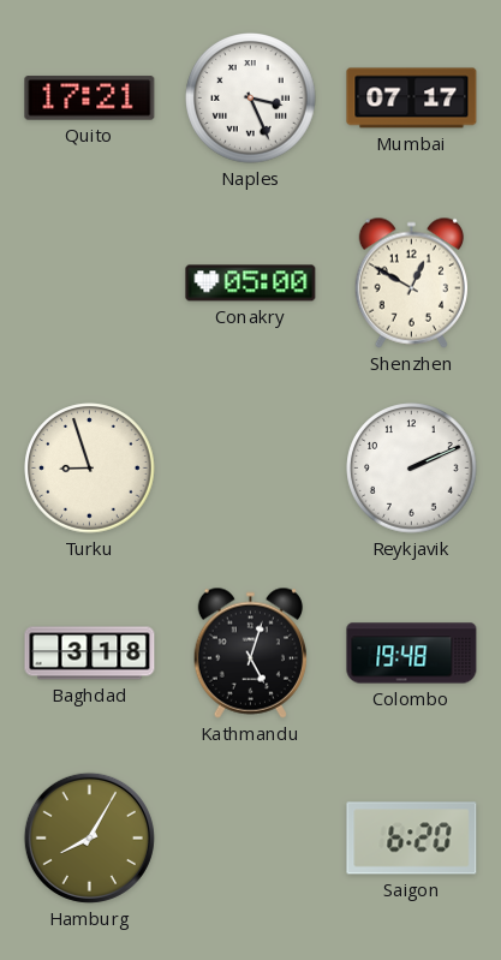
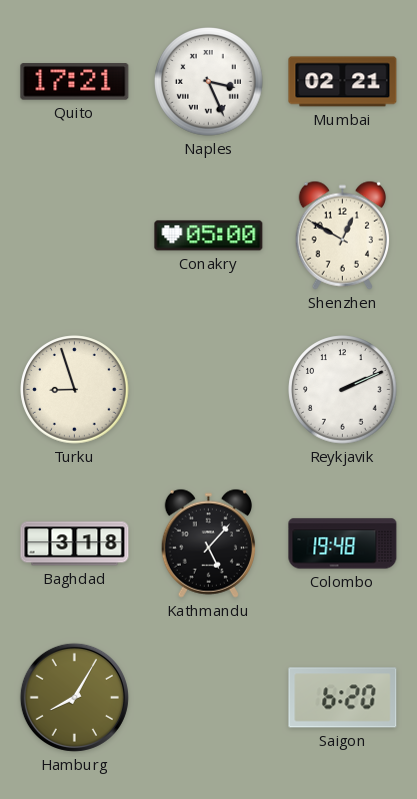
Mumbai: 07:17 -> 02:21
Kathmandu: 5:03 -> 5:07
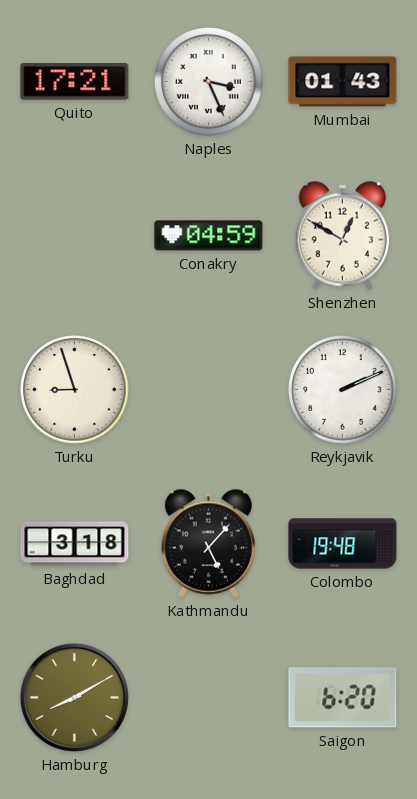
Mumbai: 02:21 -> 01:43
Conakry: 05:00 -> 04:59
Hamburg: 8:05 -> 8:10
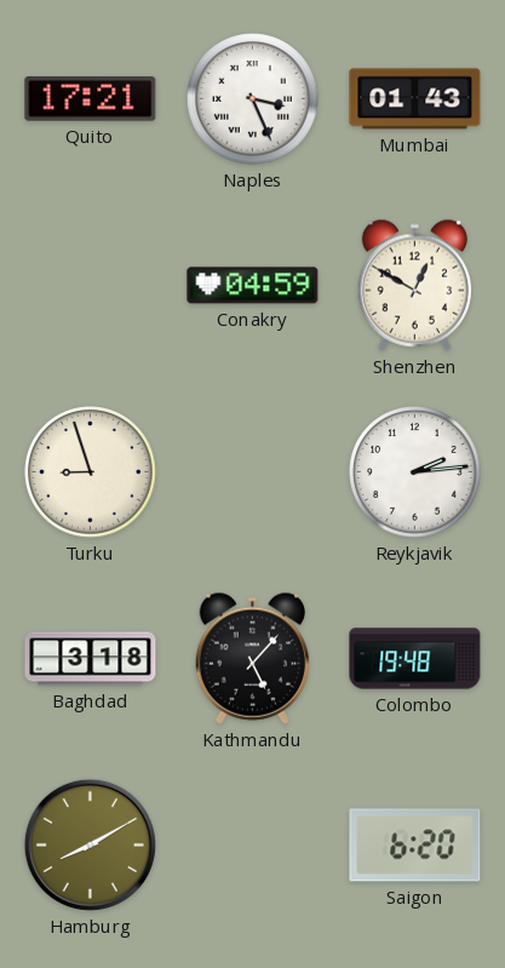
Reykjavik: 2:11 -> 2:14
